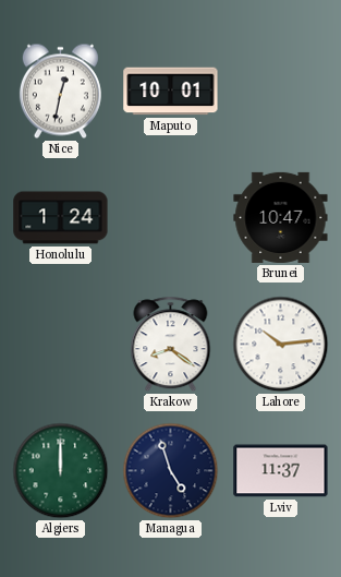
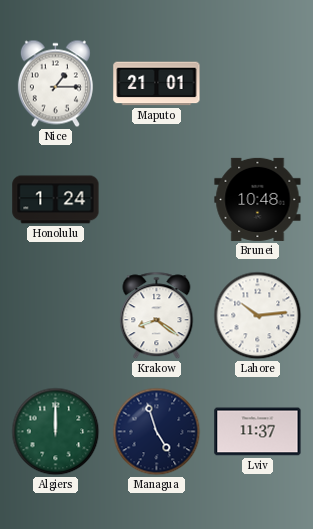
Nice: 12:32 -> 1:15
Maputo: 10:01 -> 21:01
Brunei: 10:47 -> 10:48
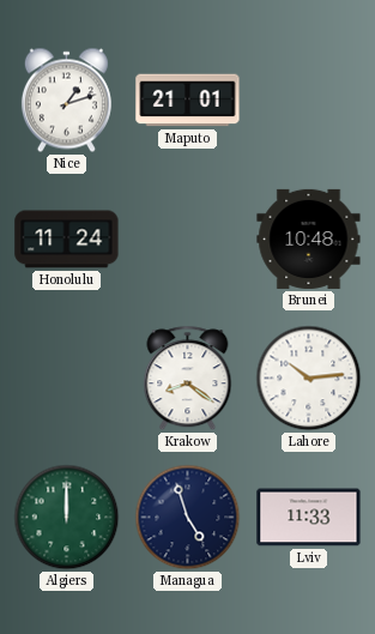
Nice: 1:15 -> 1:12
Honolulu: 1:24 -> 11:24
Lviv: 11:37 -> 11:33
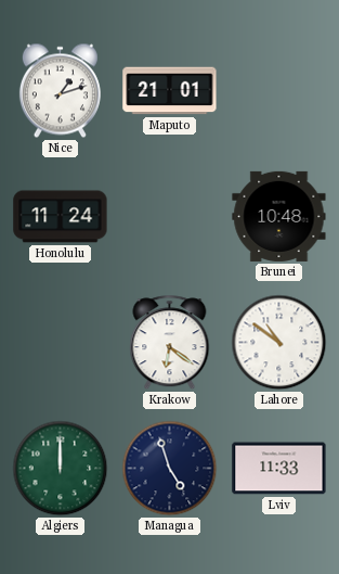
Krakow: 8:21 -> 6:21
Lahore: 10:14 -> 10:51
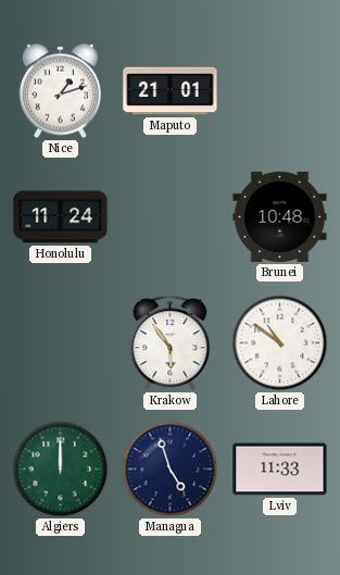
Krakow: 6:21 -> 5:54
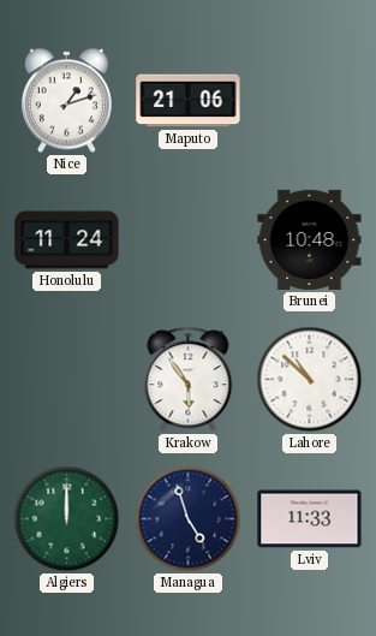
Maputo: 21:01 -> 21:06
Lahore: 10:51 -> 10:52
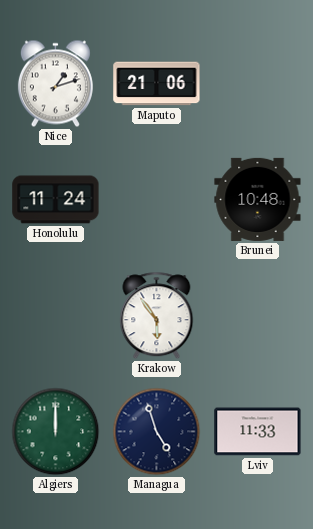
Lahore: 10:52 -> none
